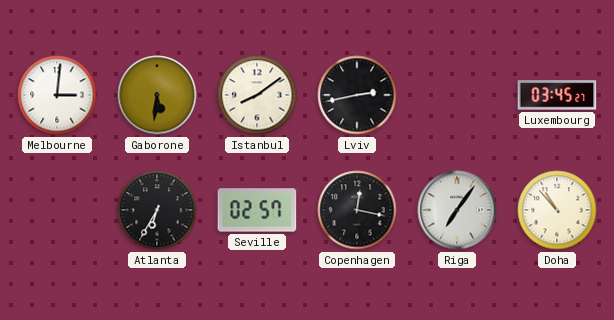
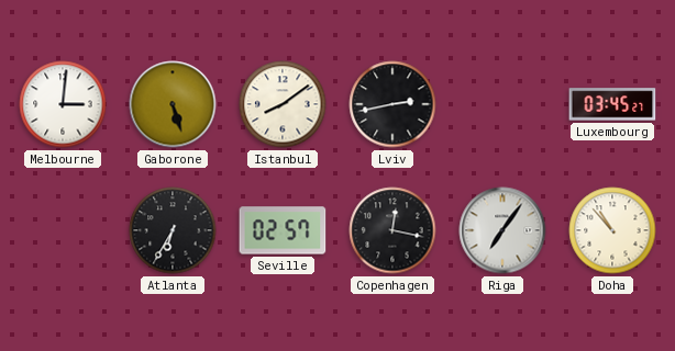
Gaborone: 5:31 -> 5:27
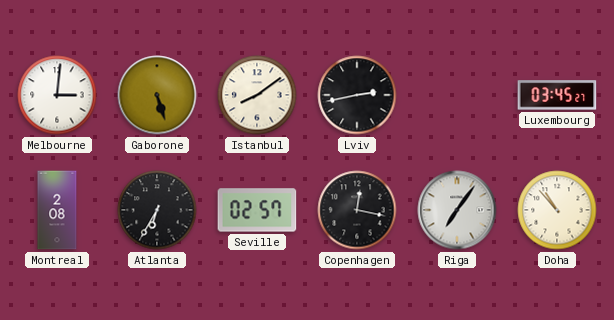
Montreal: none -> 2:08
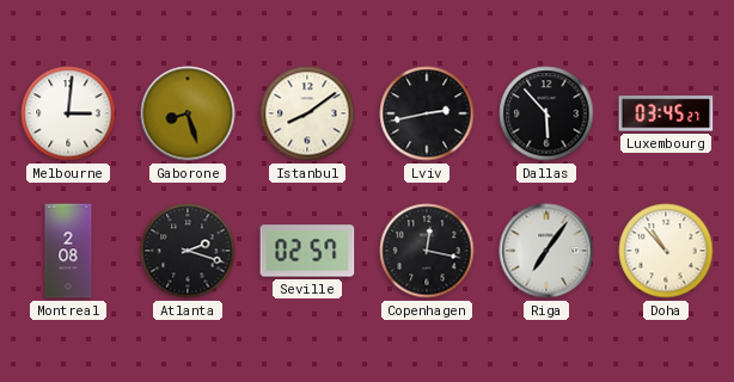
Gaborone: 5:27 -> 8:27
Dallas: none -> 5:53
Atlanta: 6:35 -> 2:18
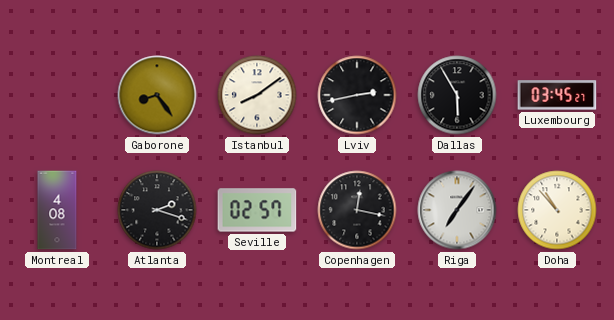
Melbourne: 3:01 -> none
Gaborone: 8:27 -> 8:24
Dallas: 5:53 -> 5:55
Montreal: 2:08 -> 4:08
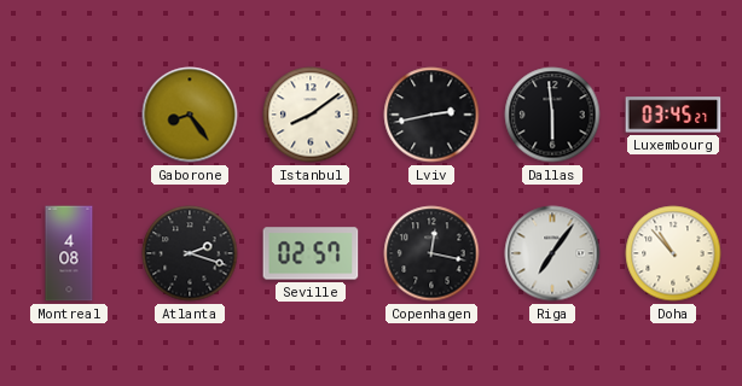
Dallas: 5:55 -> 5:59
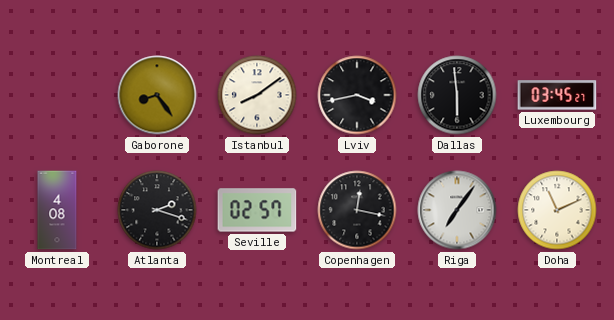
Lviv: 2:43 -> 3:43
Doha: 10:53 -> 11:11
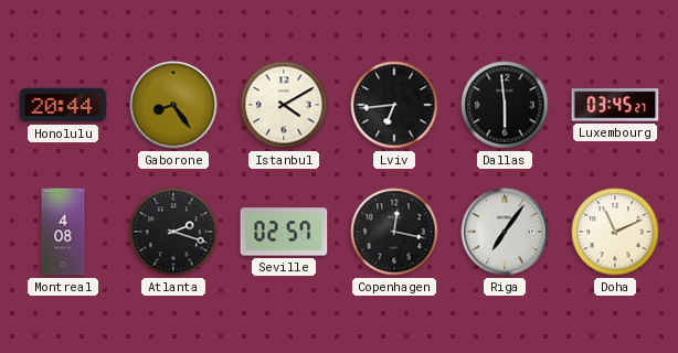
Honolulu: none -> 20:44
Istanbul: 8:09 -> 4:10
Lviv: 3:43 -> 6:44
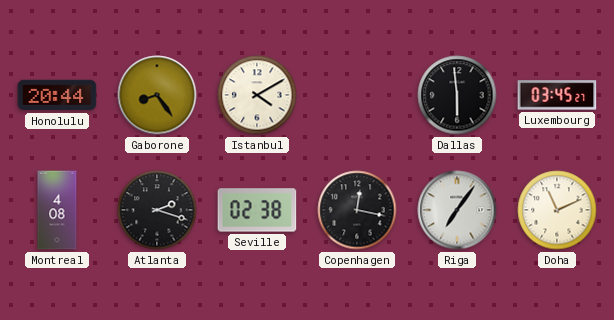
Lviv: 6:44 -> none
Seville: 02:57 -> 02:38
